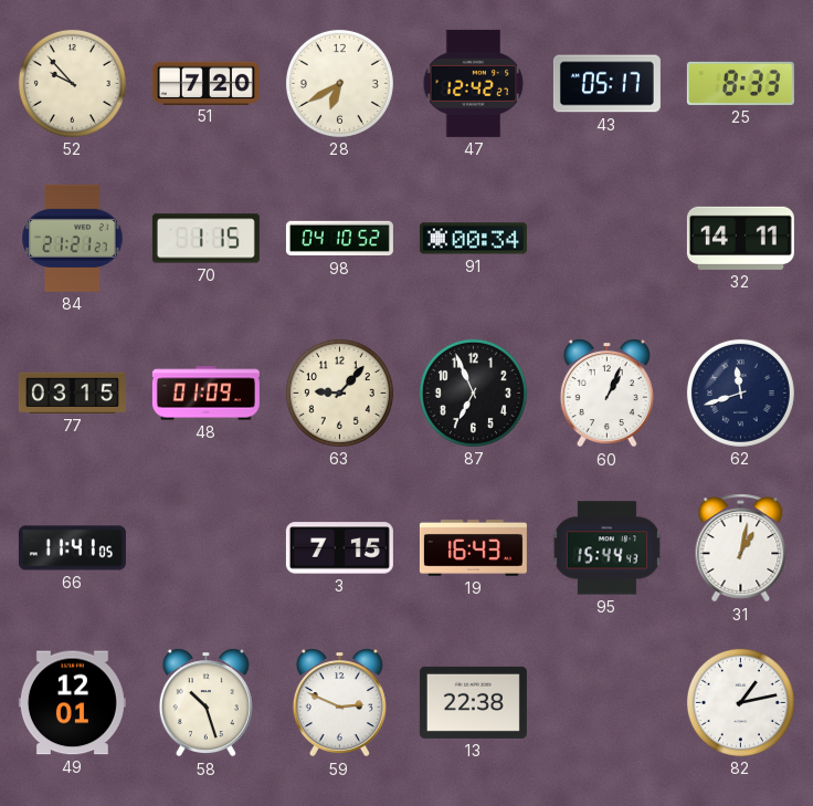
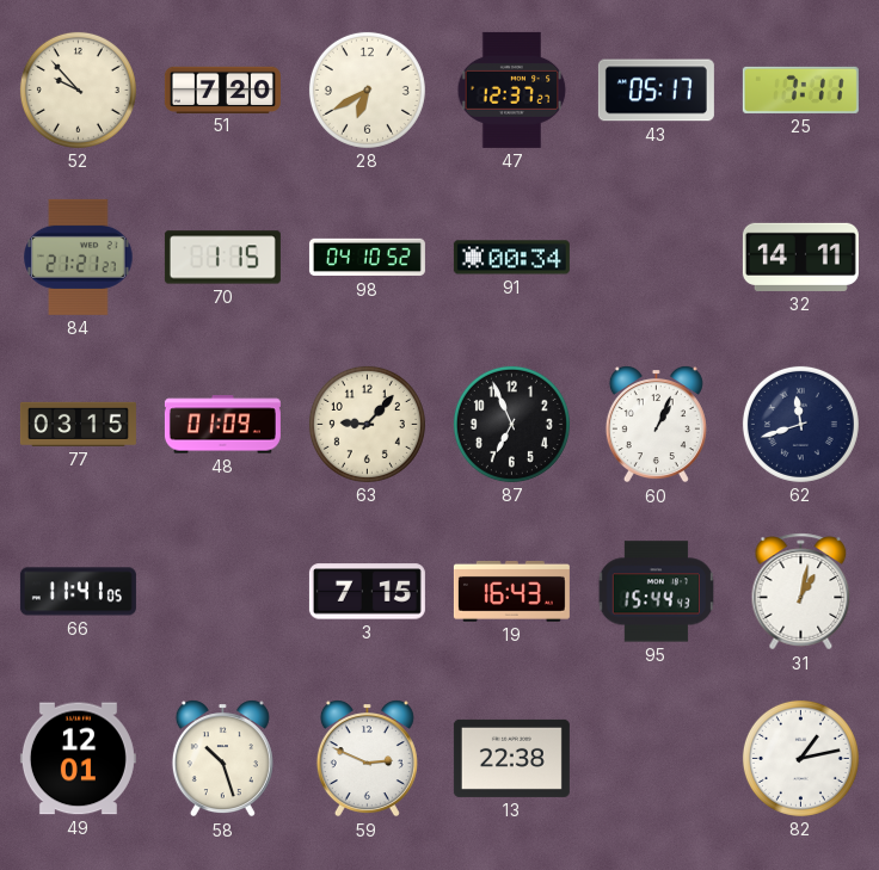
47: 12:42 -> 12:37
25: 8:33 -> 7:11
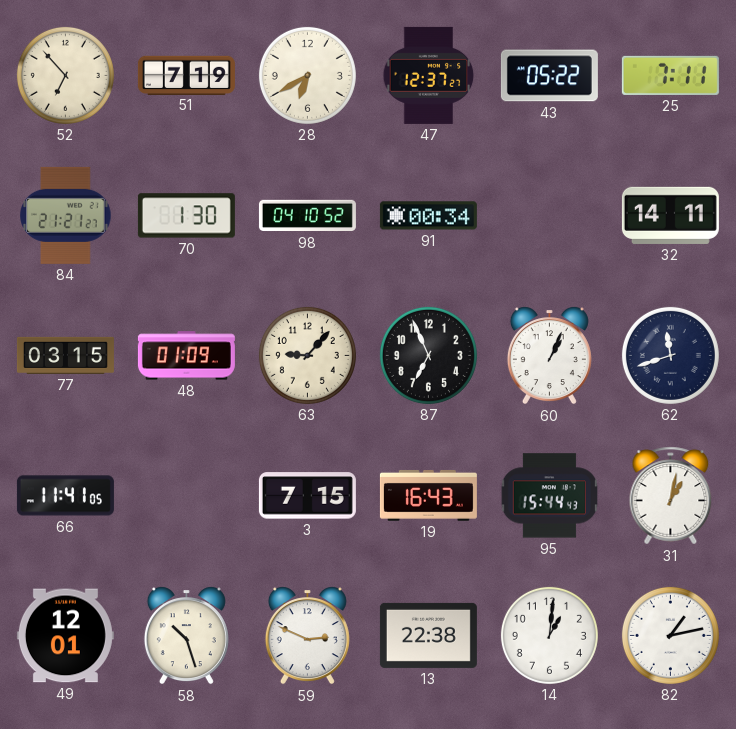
52: 9:53 -> 6:53
51: 7:20 -> 7:19
43: 05:17 -> 05:22
70: 1:15 -> 1:30
14: none -> 1:01
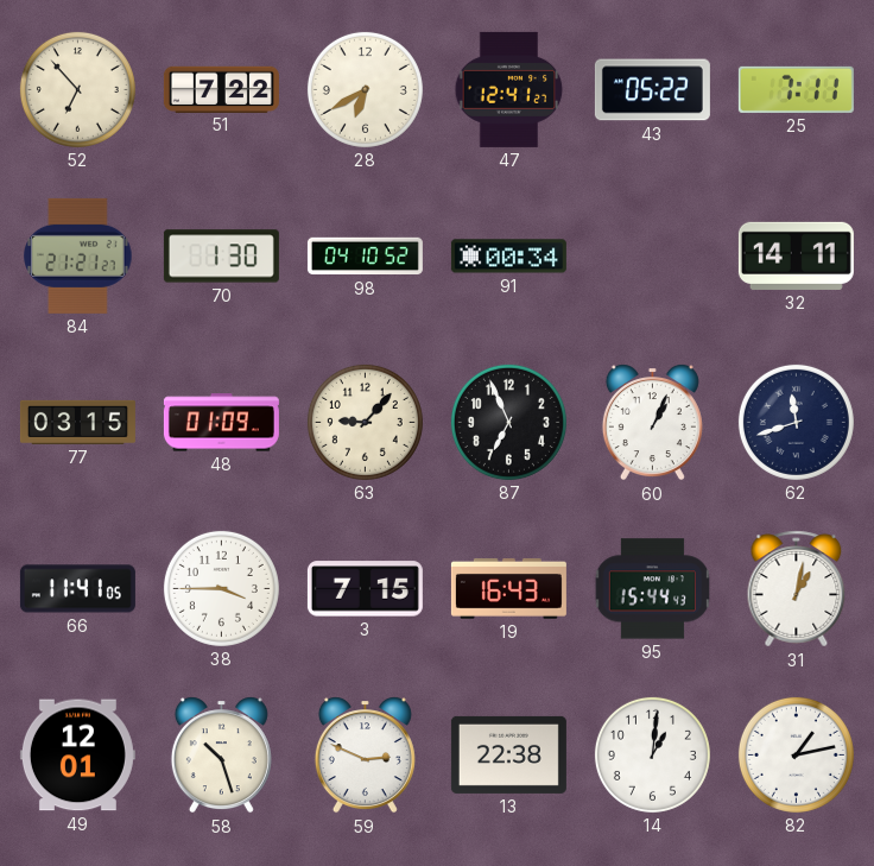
51: 7:19 -> 7:22
47: 12:37 -> 12:41
38: none -> 3:45
